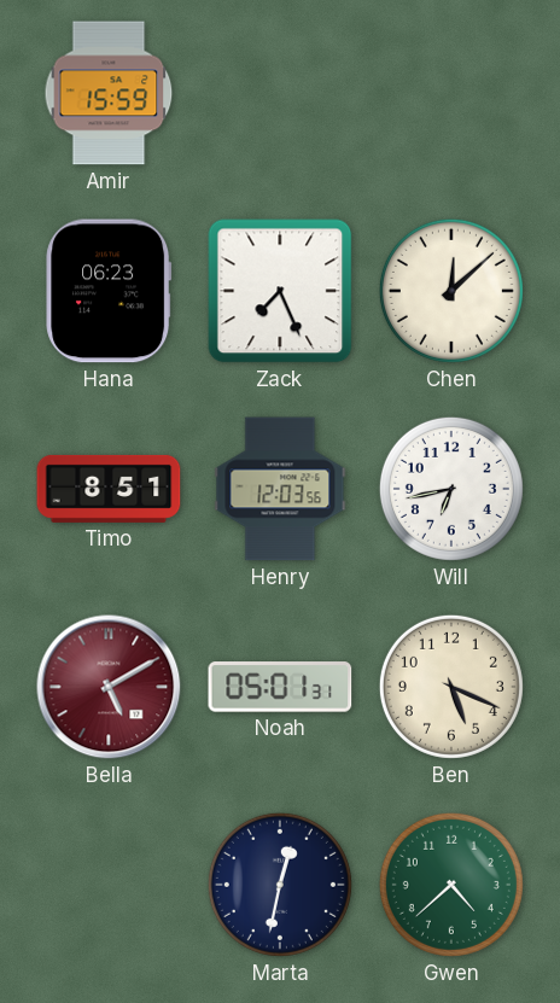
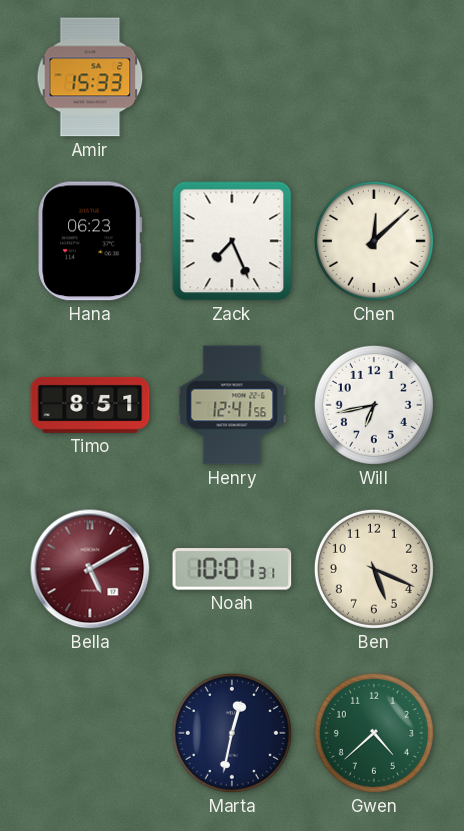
Amir: 15:59 -> 15:33
Henry: 12:03 -> 12:41
Noah: 05:01 -> 10:01
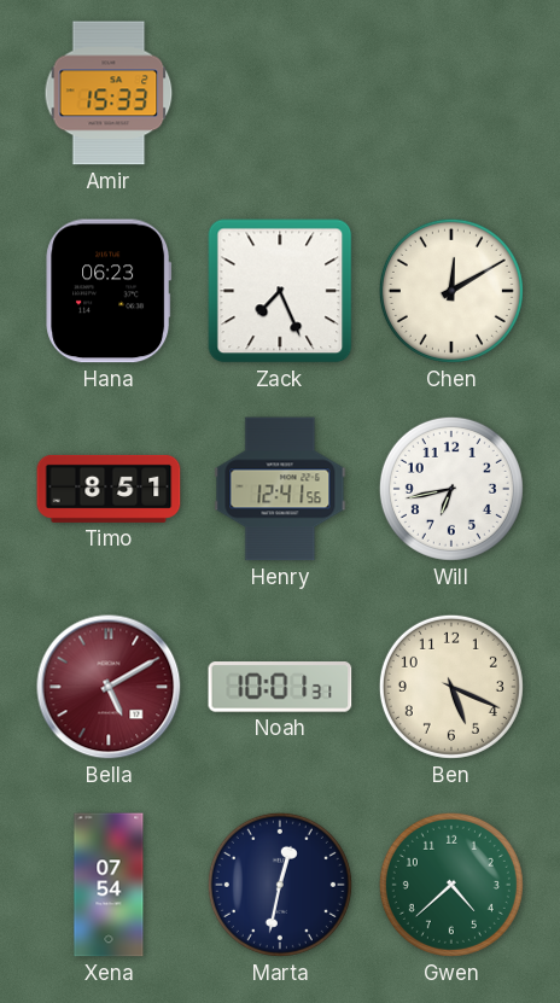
Chen: 12:08 -> 12:10
Xena: none -> 07:54
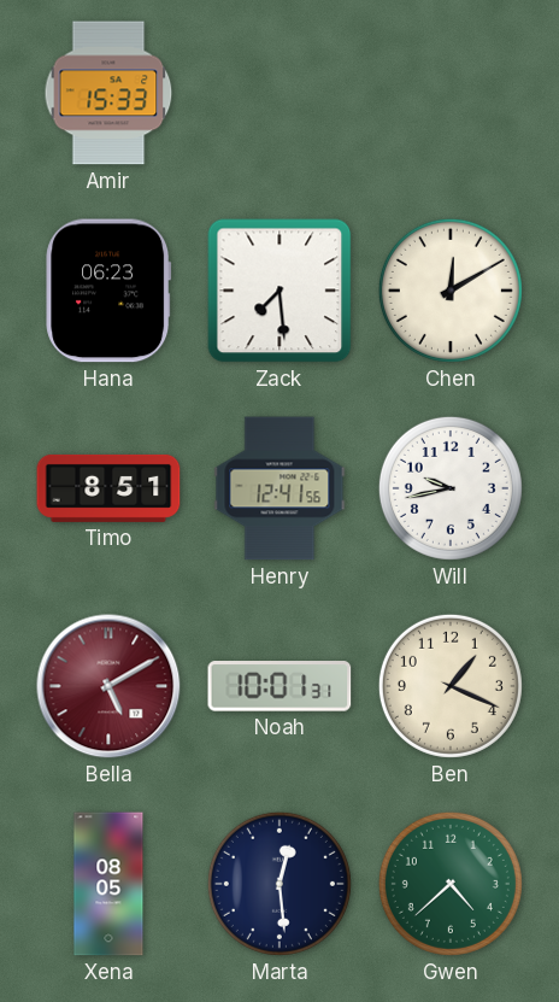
Zack: 7:26 -> 7:29
Will: 6:43 -> 9:43
Ben: 5:19 -> 1:19
Xena: 07:54 -> 08:05
Marta: 12:32 -> 12:29
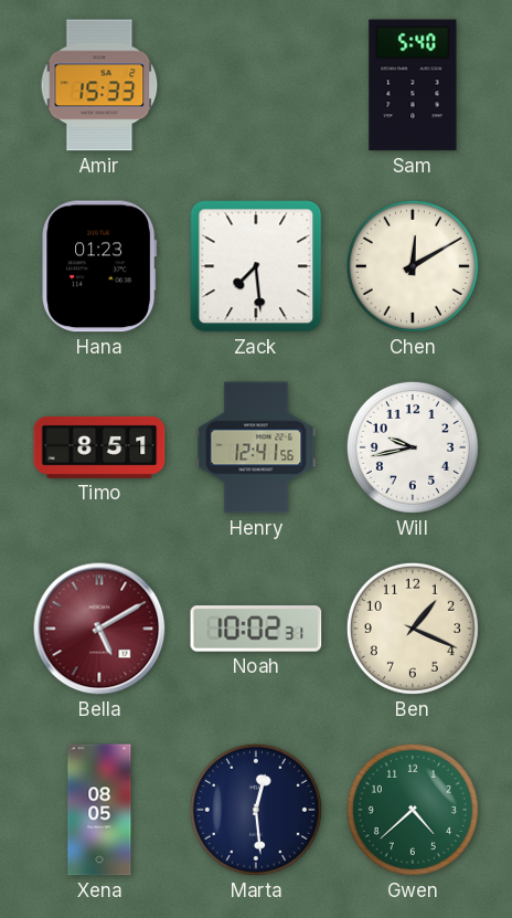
Sam: none -> 5:40
Hana: 06:23 -> 01:23
Noah: 10:01 -> 10:02
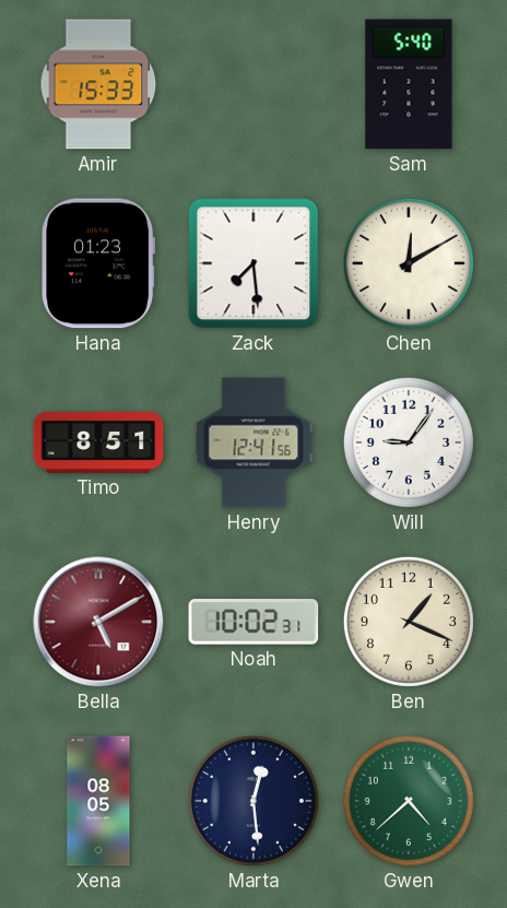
Will: 9:43 -> 9:06
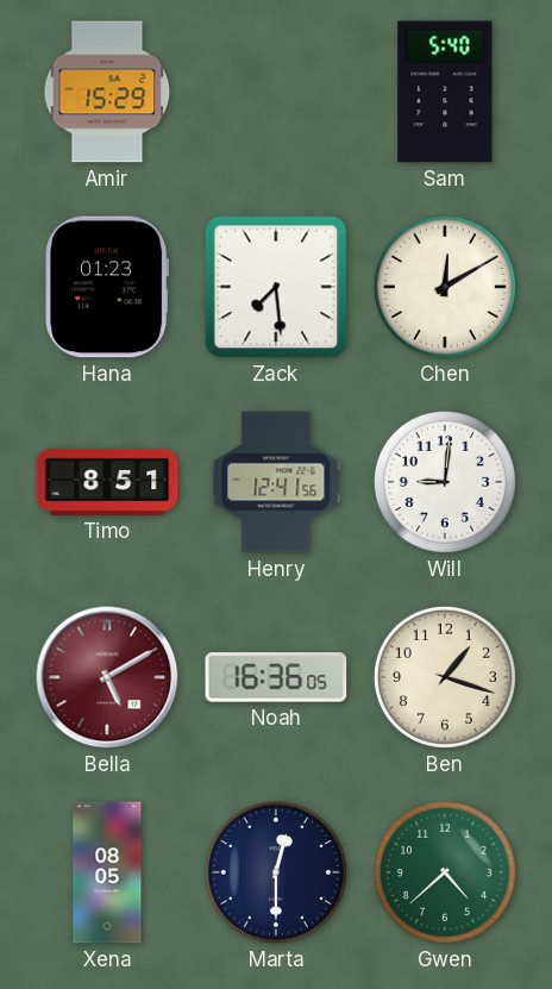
Amir: 15:33 -> 15:29
Will: 9:06 -> 9:01
Noah: 10:02 -> 16:36
Ben: 1:19 -> 1:18
Marta: 12:29 -> 12:30
